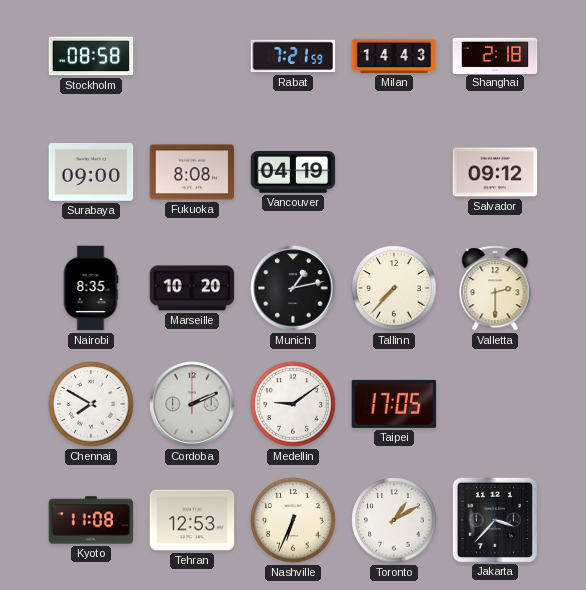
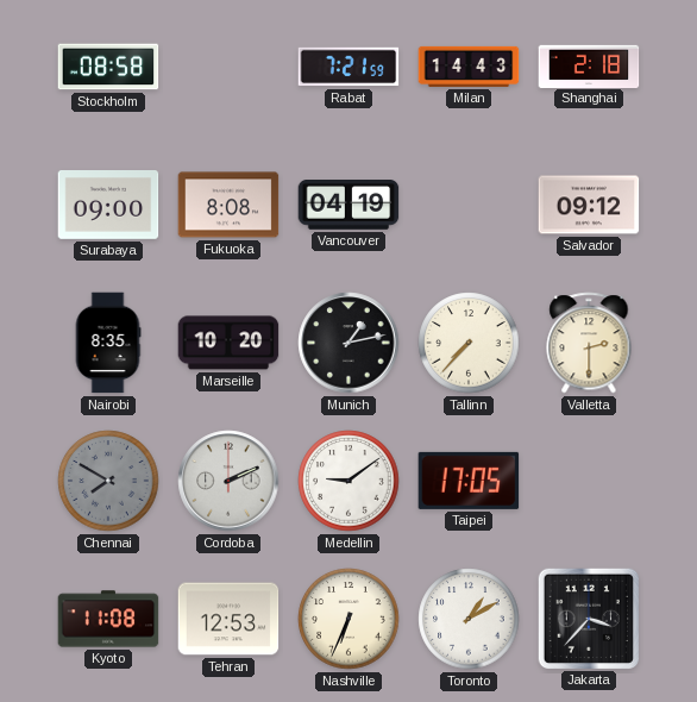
Chennai dial: white -> grey
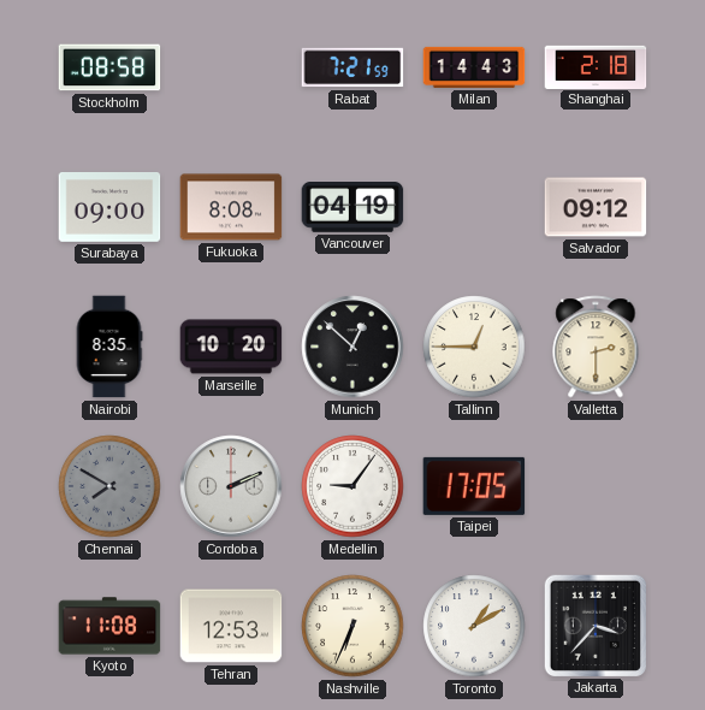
Munich: 1:13 -> 12:52
Tallinn: 7:37 -> 12:45
Medellin: 9:09 -> 9:06
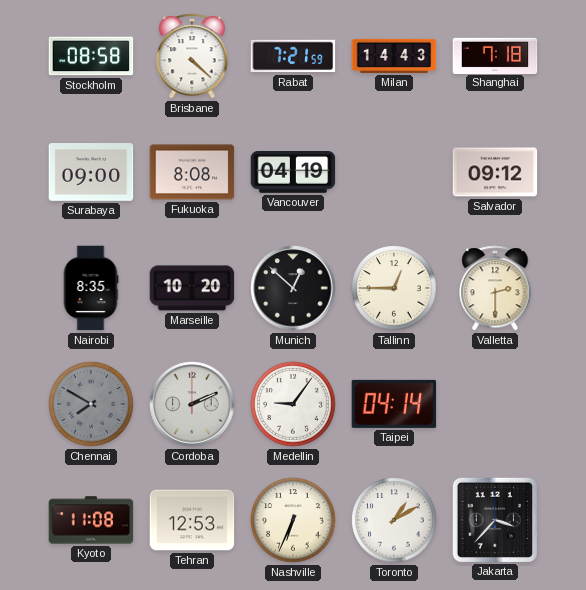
Brisbane: none -> 4:22
Shanghai: 2:18 -> 7:18
Taipei: 17:05 -> 04:14
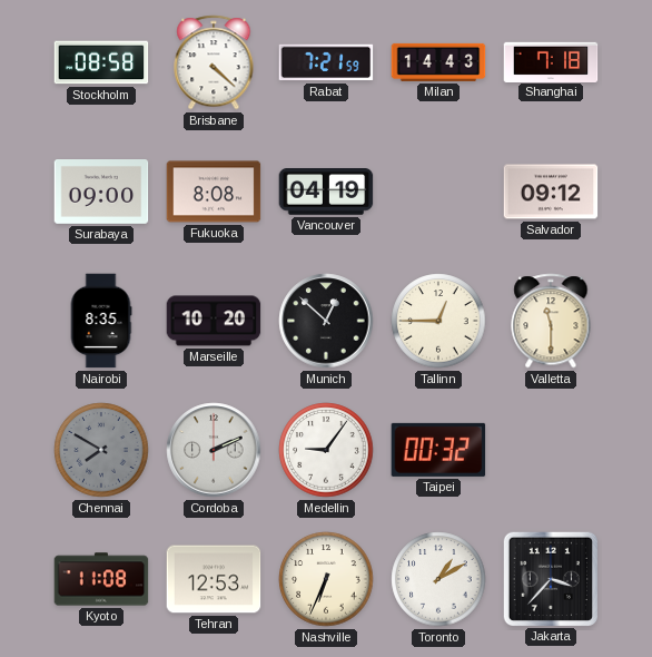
Valletta: 2:30 -> 11:30
Taipei: 04:14 -> 00:32
